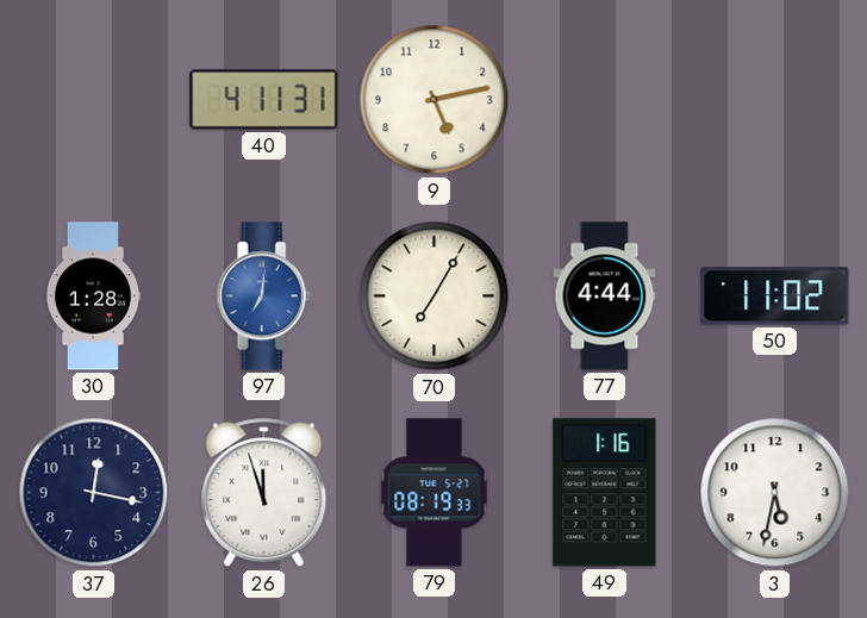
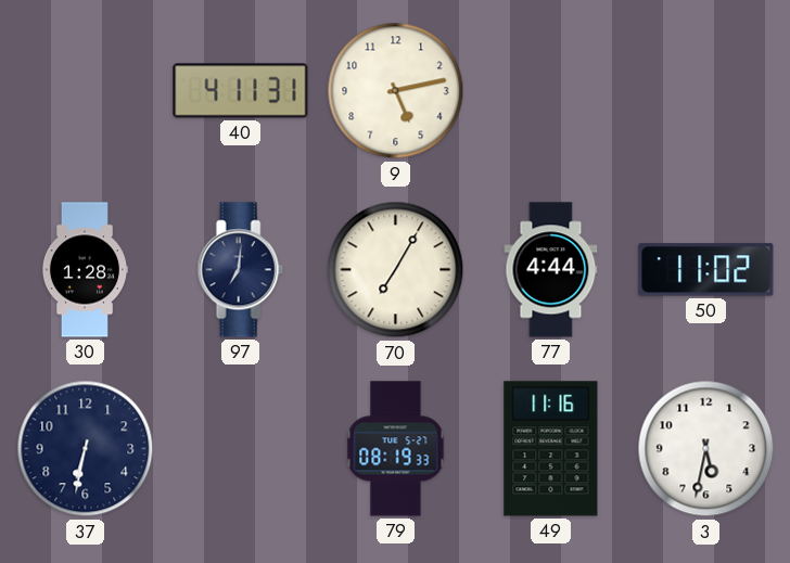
97 dial: blue -> navy
37: 12:17 -> 6:32
26: 11:57 -> none
49: 1:16 -> 11:16
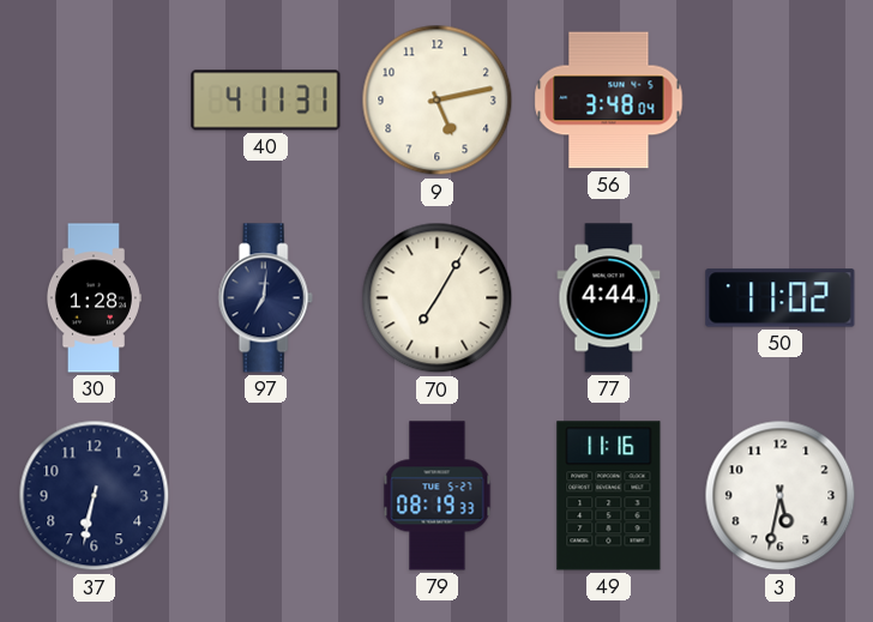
56: none -> 3:48
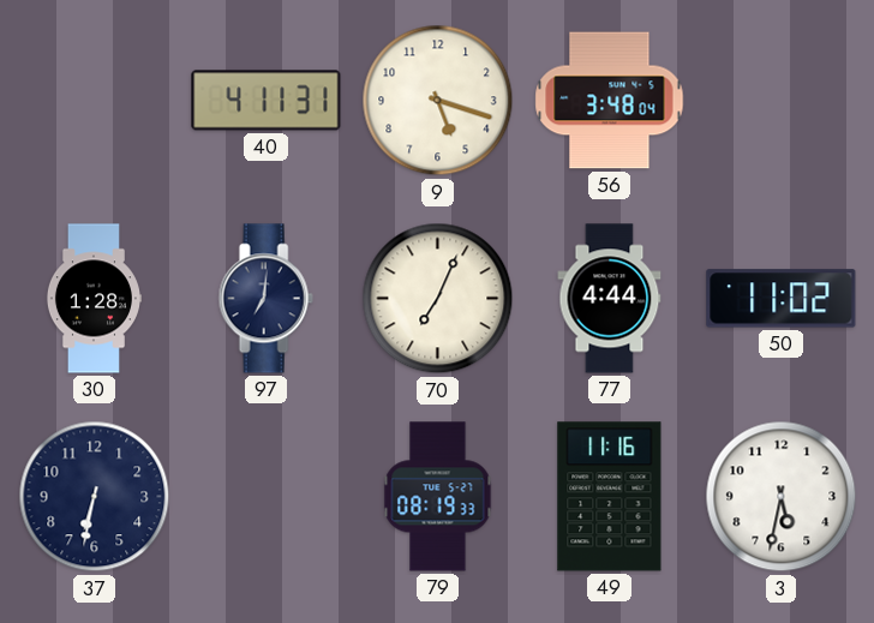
9: 5:13 -> 5:18
70: 7:05 -> 7:04
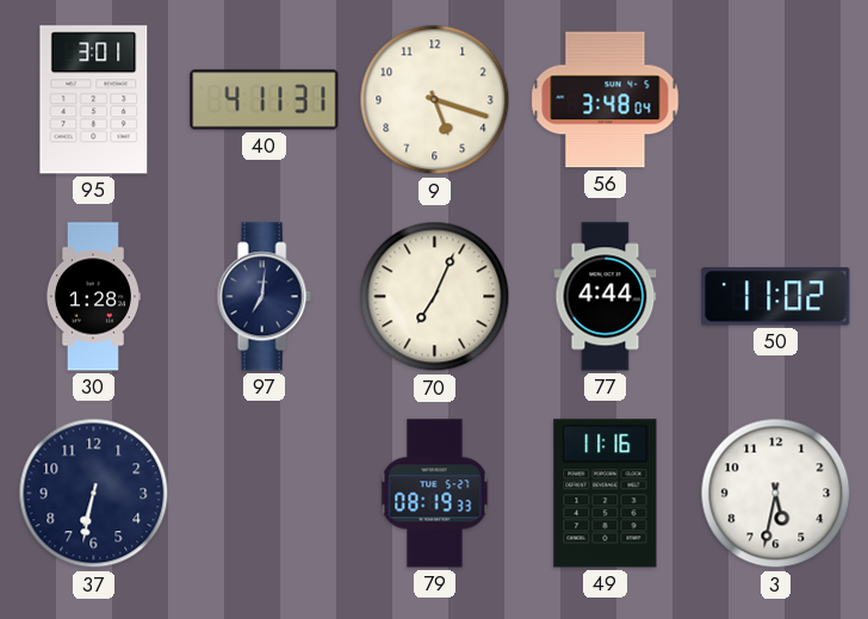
95: none -> 3:01
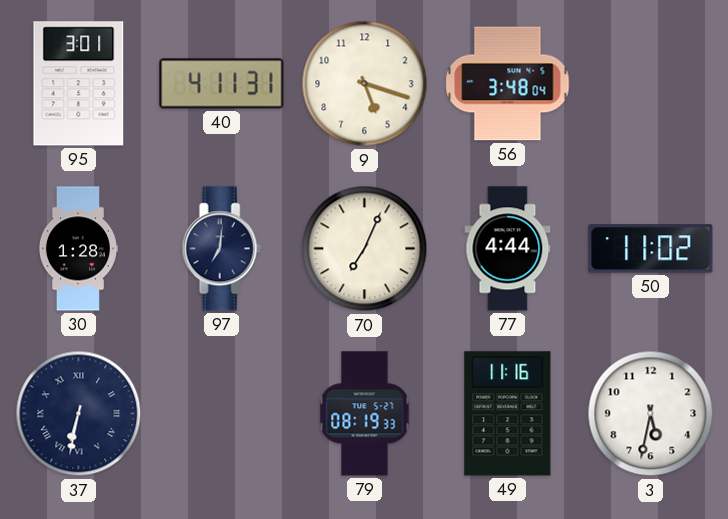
37 numerals: Arabic -> Roman
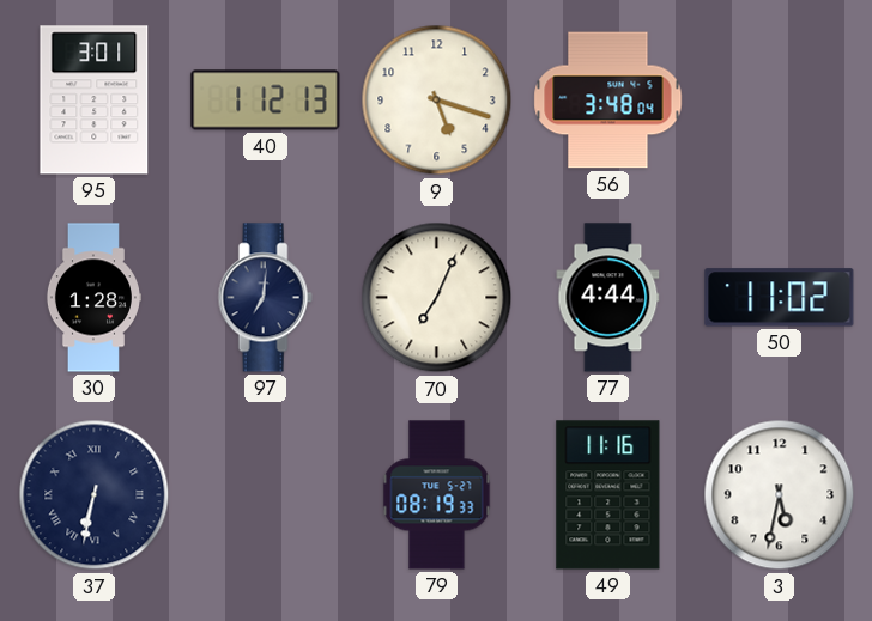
40: 4:11 -> 1:12
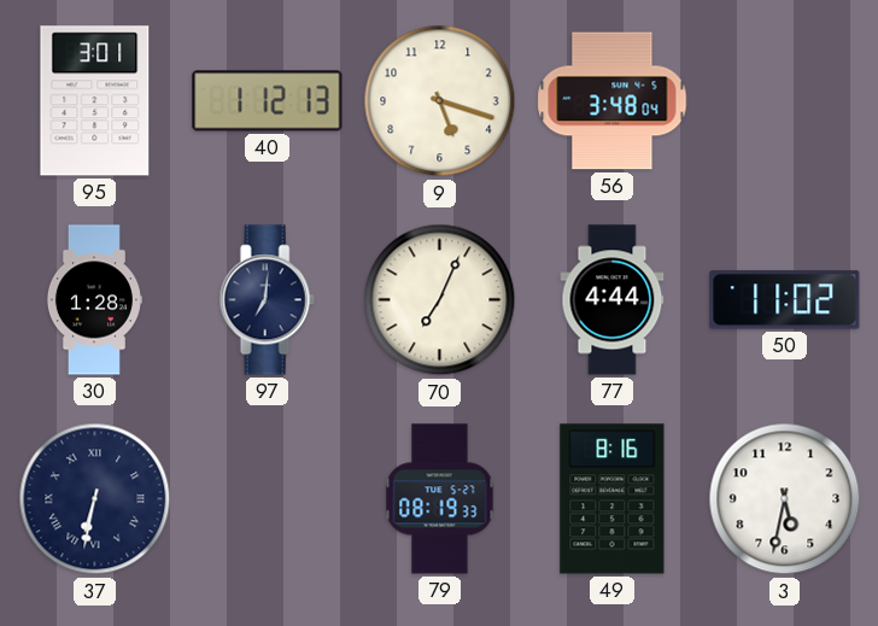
49: 11:16 -> 8:16
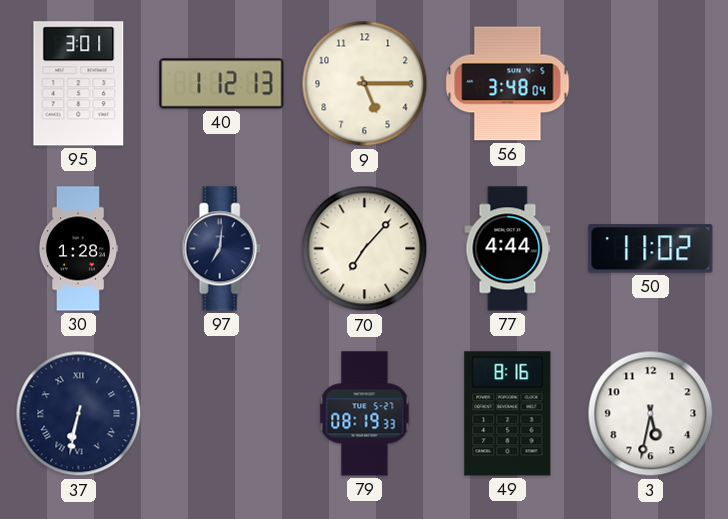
9: 5:18 -> 5:15
70: 7:04 -> 7:07
